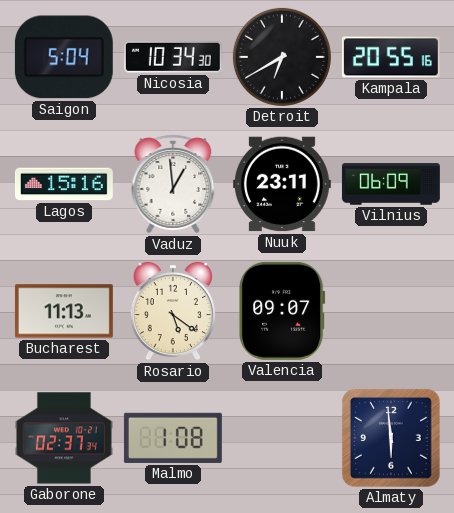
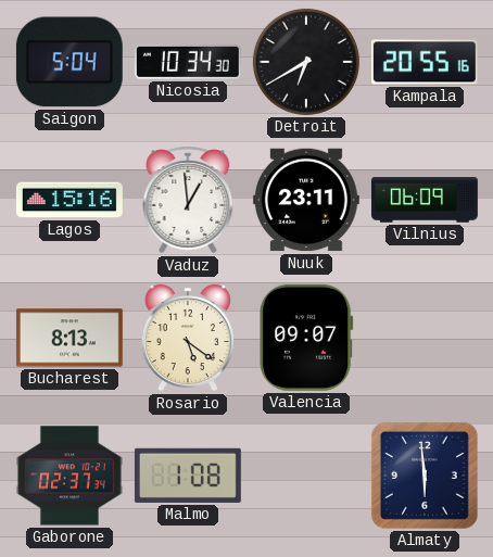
Bucharest: 11:13 -> 8:13
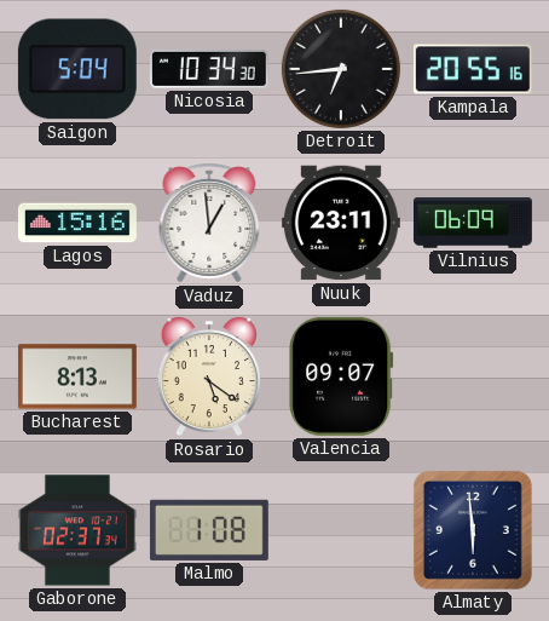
Detroit: 6:40 -> 6:44
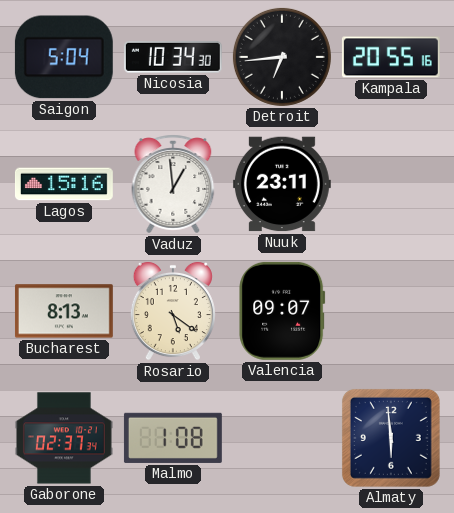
Vilnius: 06:09 -> none
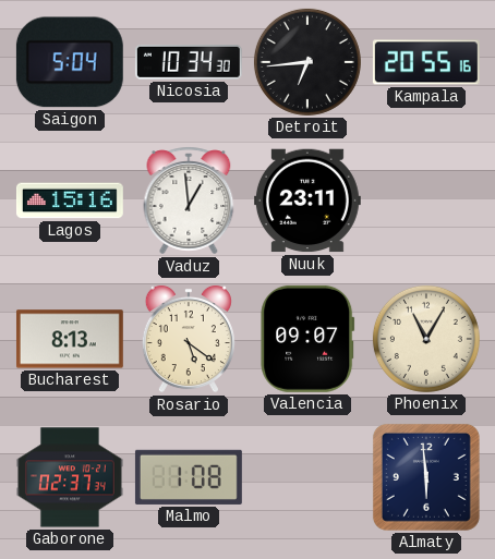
Phoenix: none -> 11:05
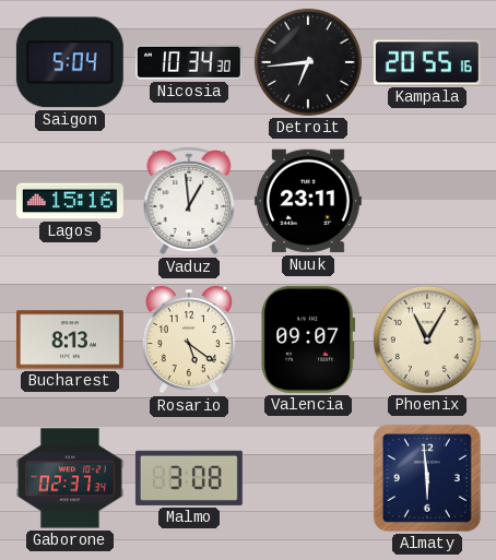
Malmo: 1:08 -> 3:08
